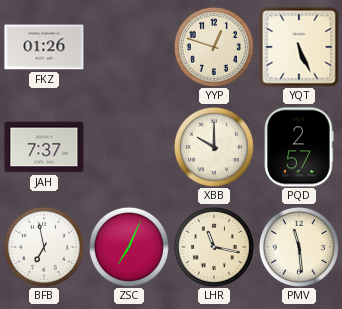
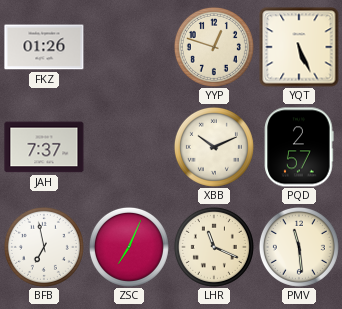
XBB: 10:00 -> 10:11
LHR: 11:17 -> 11:19
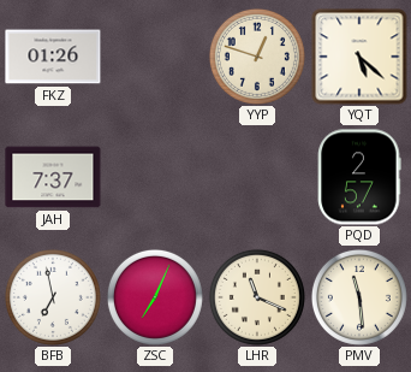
YQT: 5:26 -> 5:22
XBB: 10:11 -> none
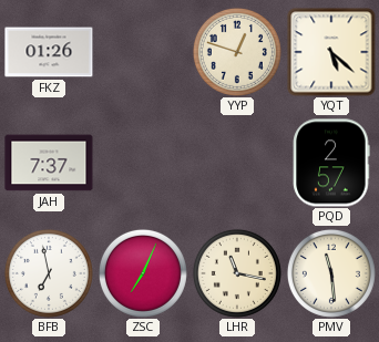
LHR: 11:19 -> 11:17
